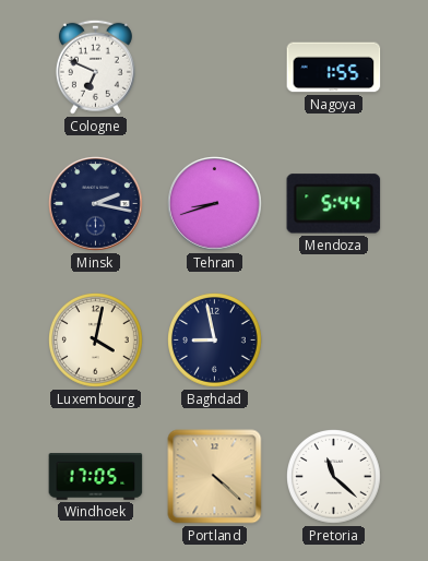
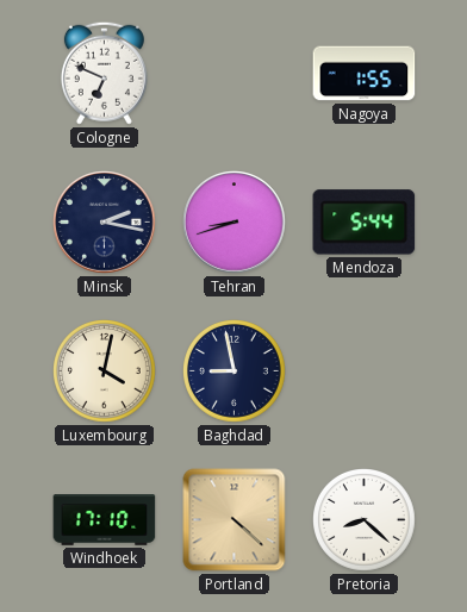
Windhoek: 17:05 -> 17:10
Pretoria: 11:22 -> 8:22
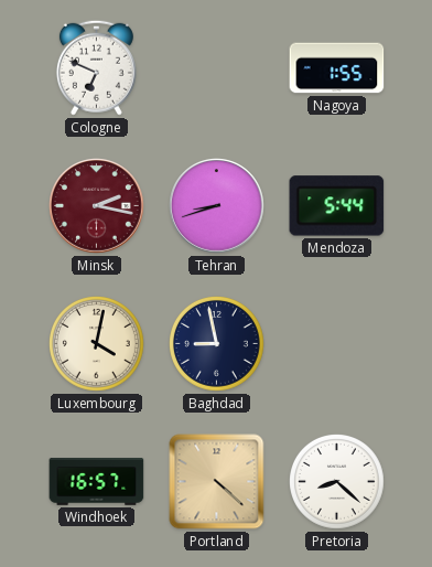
Minsk dial: navy -> burgundy
Windhoek: 17:10 -> 16:57
